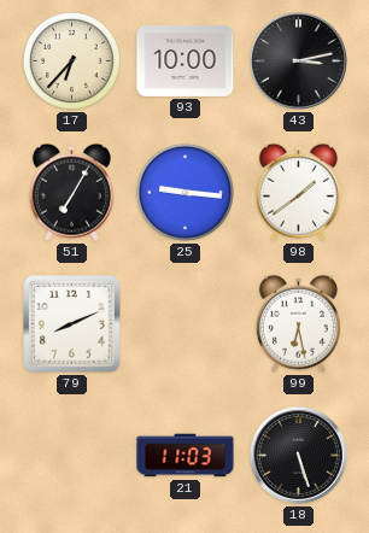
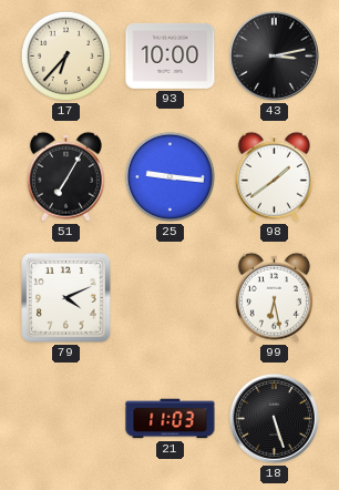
79: 8:11 -> 4:11
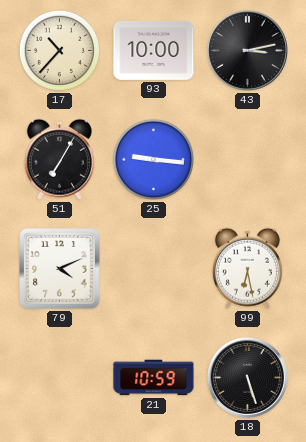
17: 6:37 -> 10:37
98: 1:39 -> none
21: 11:03 -> 10:59
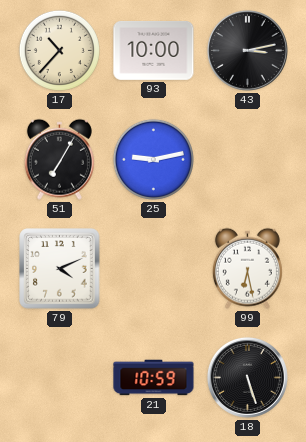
25: 9:16 -> 9:13
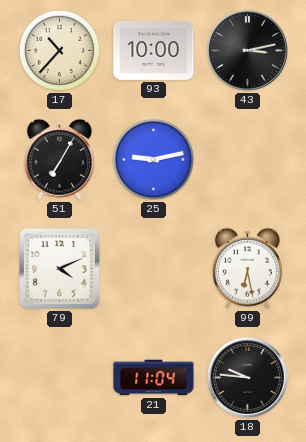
21: 10:59 -> 11:04
18: 5:27 -> 9:46
